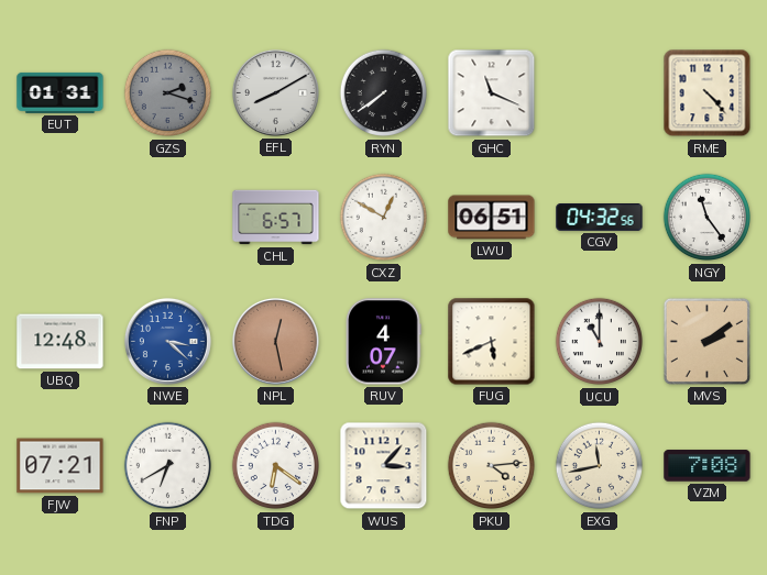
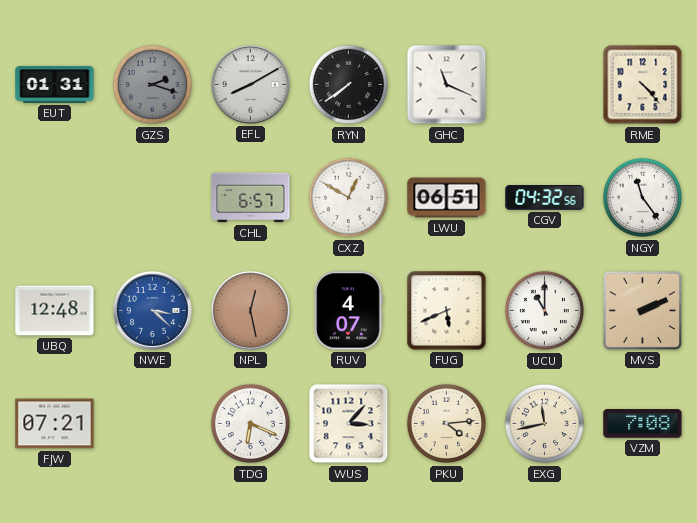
MVS: 2:09 -> 2:11
FNP: 6:40 -> none
TDG: 6:21 -> 6:19
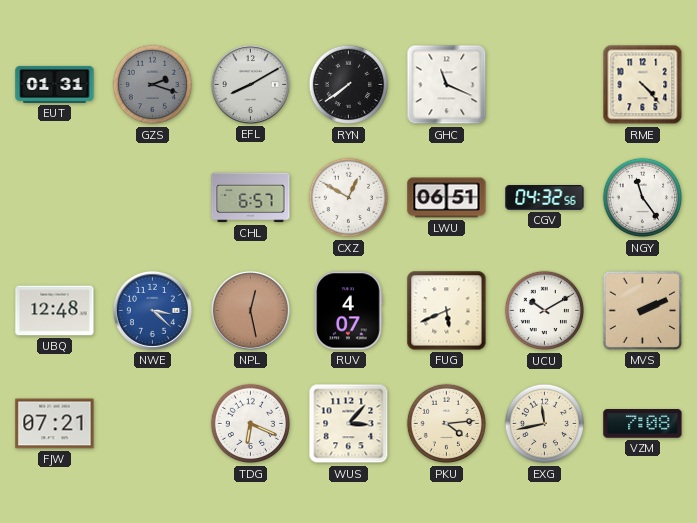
UCU: 11:00 -> 10:10
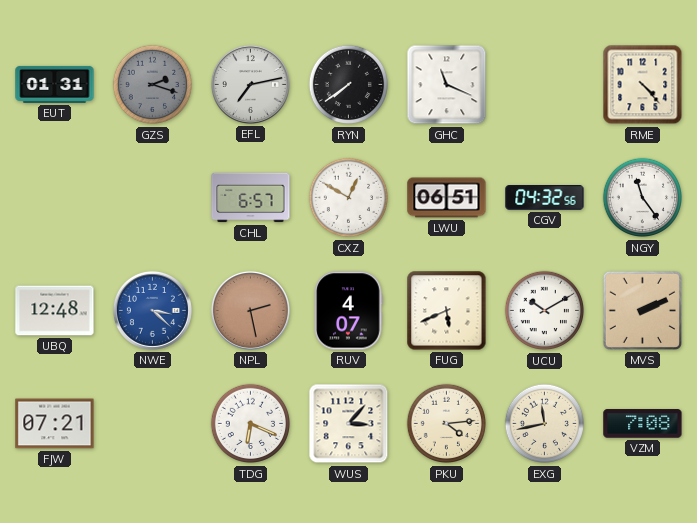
EFL: 8:10 -> 7:13
NPL: 12:28 -> 2:28
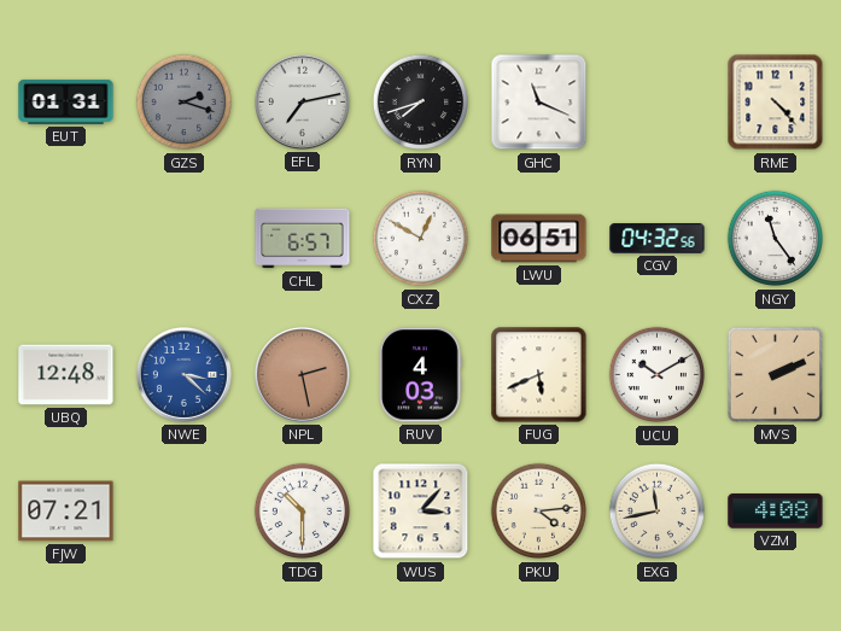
RYN: 7:39 -> 7:42
RUV: 4:07 -> 4:03
TDG: 6:19 -> 10:30
VZM: 7:08 -> 4:08
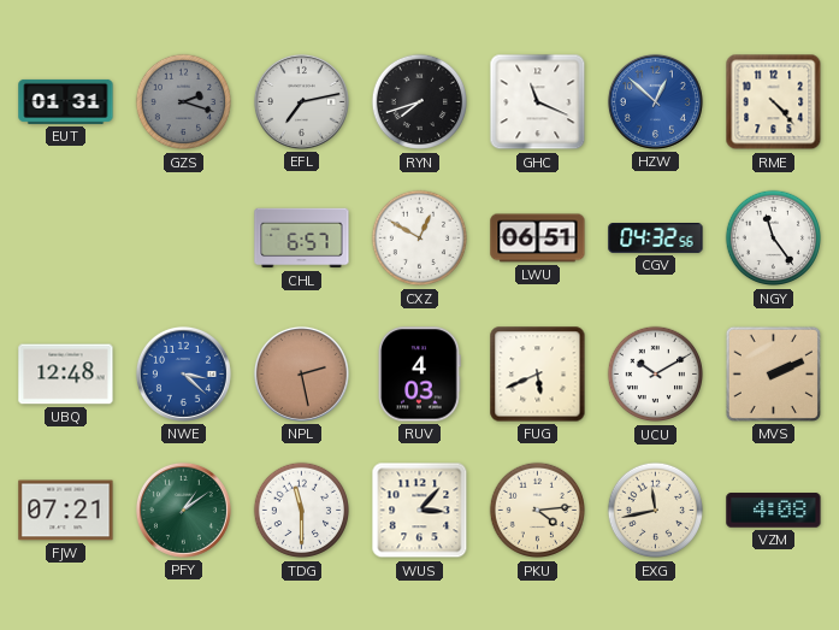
HZW: none -> 12:52
PFY: none -> 1:09
TDG: 10:30 -> 11:30
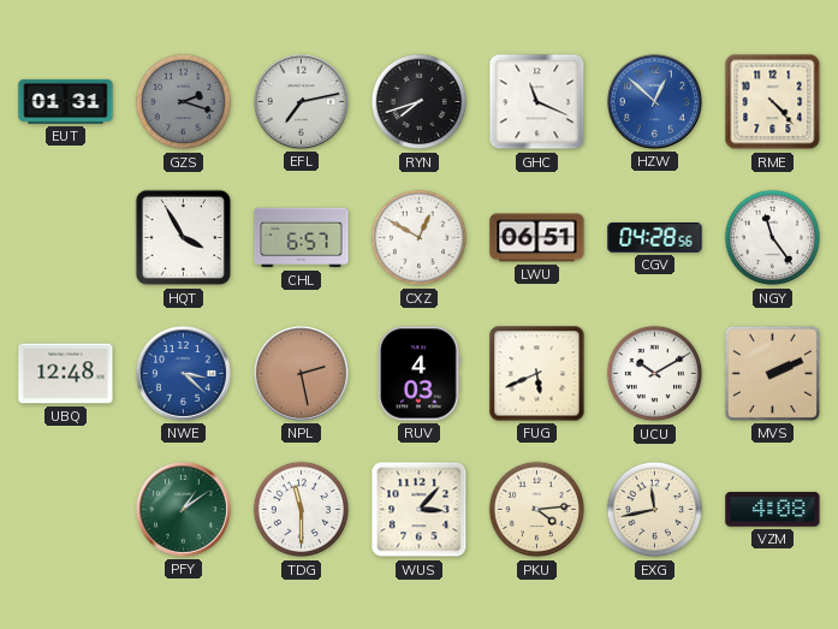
HQT: none -> 3:55
CGV: 04:32 -> 04:28
FJW: 07:21 -> none
